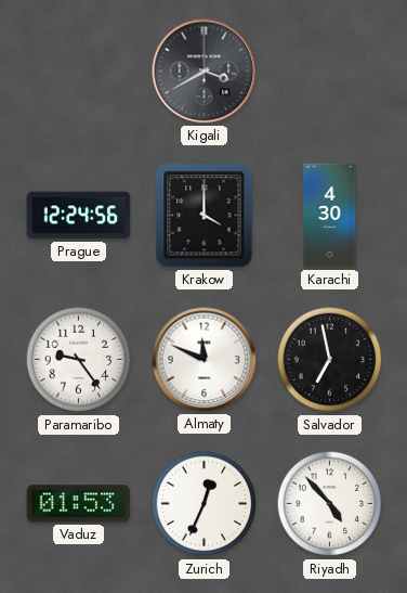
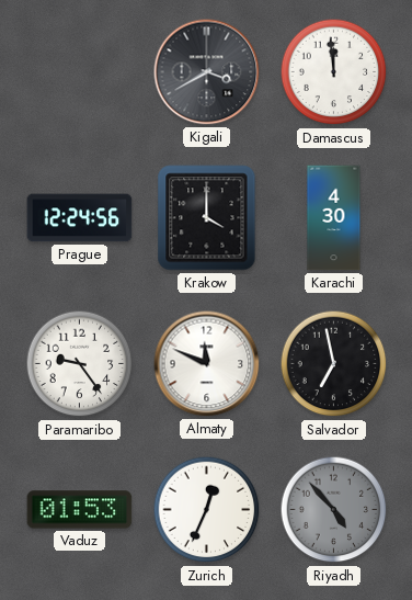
Damascus: none -> 11:59
Riyadh dial: white -> grey
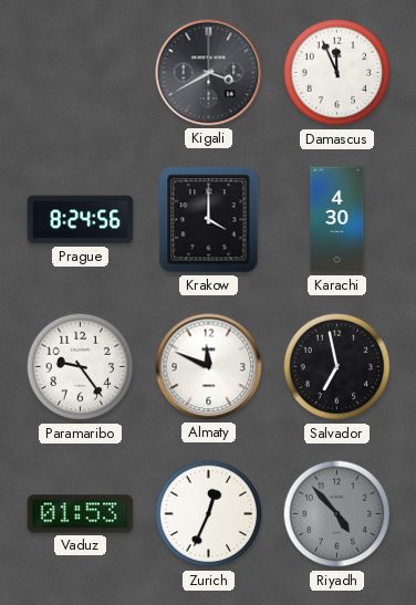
Damascus: 11:59 -> 11:56
Prague: 12:24 -> 8:24
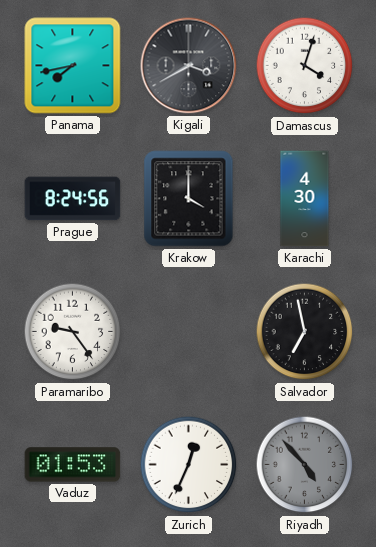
Panama: none -> 7:43
Damascus: 11:56 -> 4:03
Almaty: 11:49 -> none
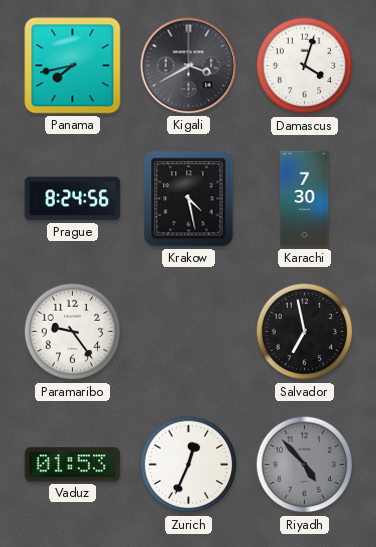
Krakow: 4:00 -> 4:28
Karachi: 4:30 -> 7:30
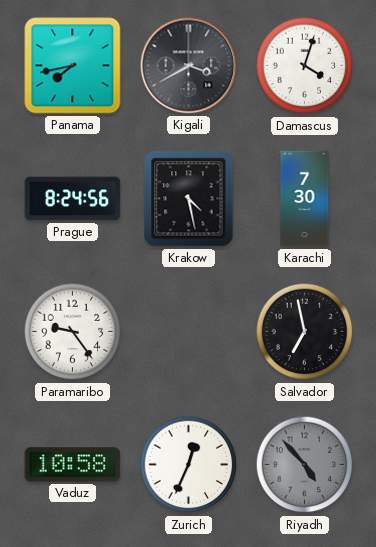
Vaduz: 01:53 -> 10:58
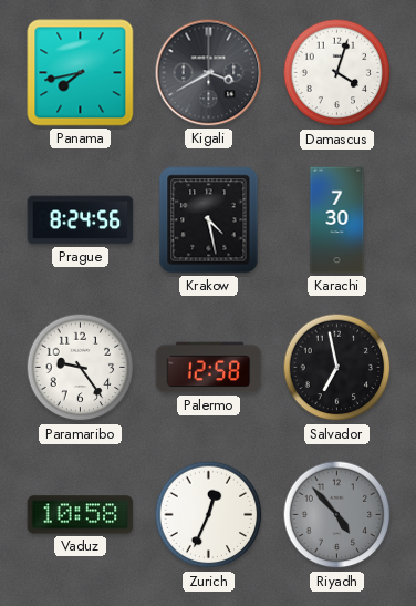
Palermo: none -> 12:58
